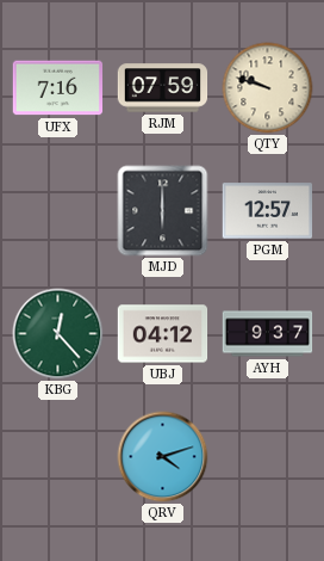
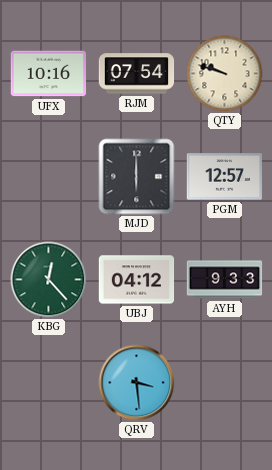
UFX: 7:16 -> 10:16
RJM: 07:59 -> 07:54
AYH: 9:37 -> 9:33
QRV: 4:12 -> 3:29
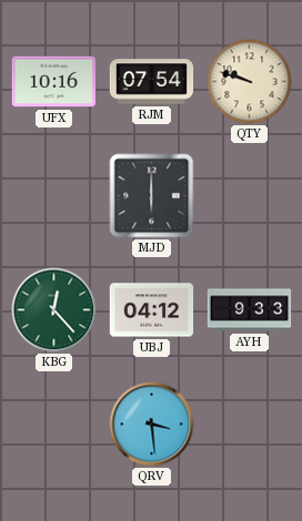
PGM: 12:57 -> none
